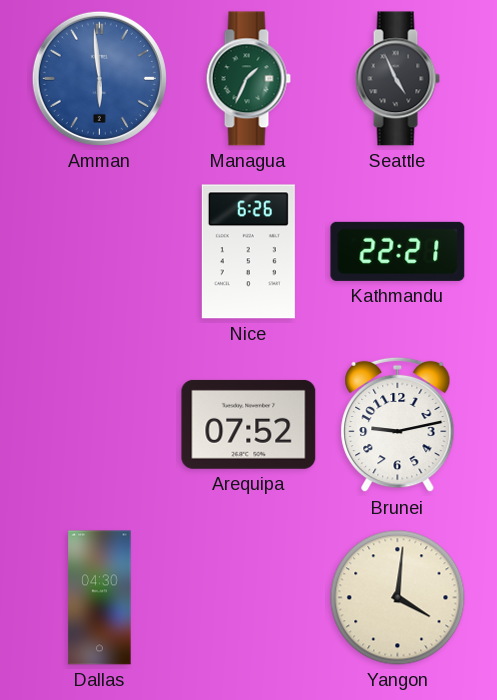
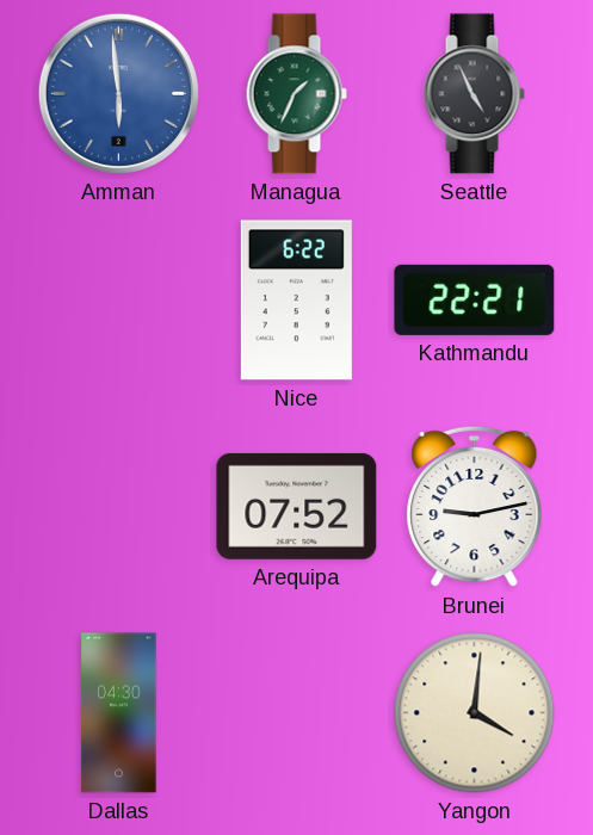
Nice: 6:26 -> 6:22
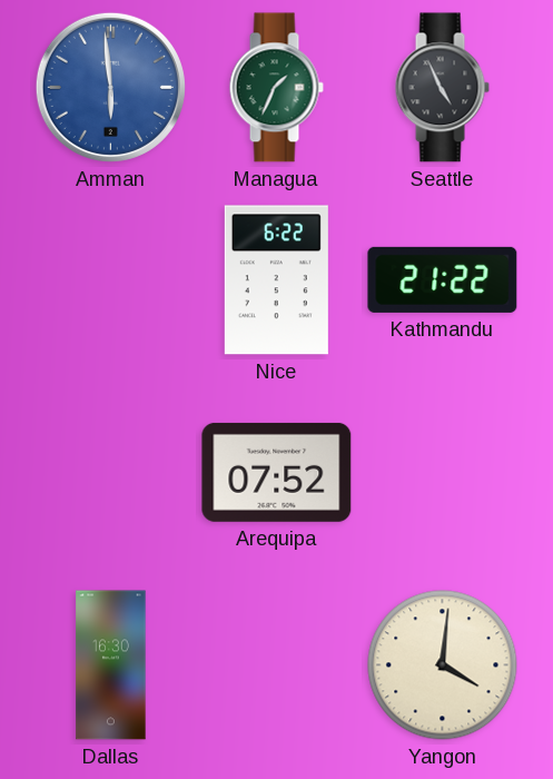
Kathmandu: 22:21 -> 21:22
Brunei: 9:13 -> none
Dallas: 04:30 -> 16:30
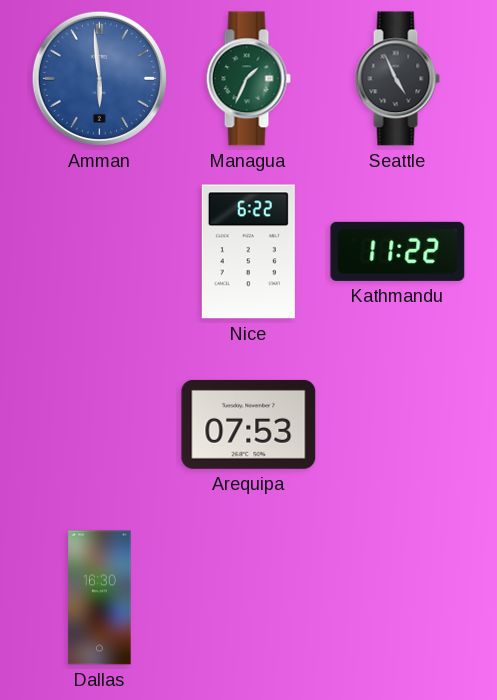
Kathmandu: 21:22 -> 11:22
Arequipa: 07:52 -> 07:53
Yangon: 4:01 -> none
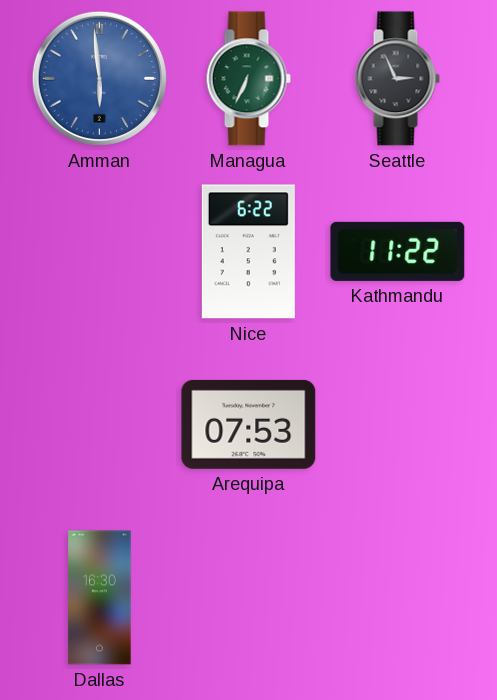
Managua: 1:34 -> 6:34
Seattle: 4:56 -> 2:56
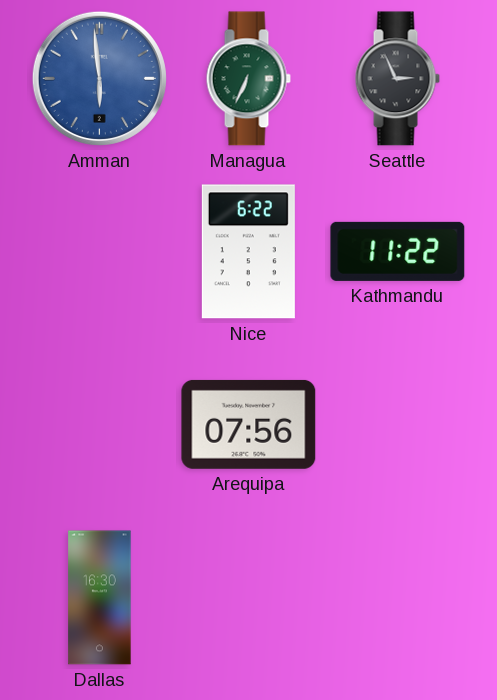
Arequipa: 07:53 -> 07:56
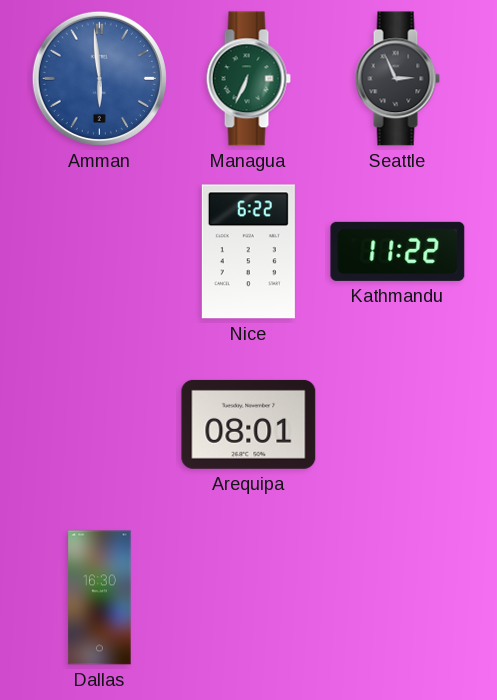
Arequipa: 07:56 -> 08:01
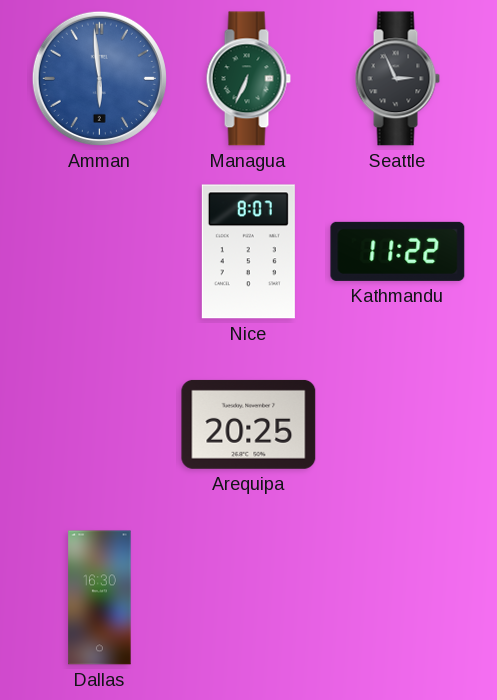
Nice: 6:22 -> 8:07
Arequipa: 08:01 -> 20:25
